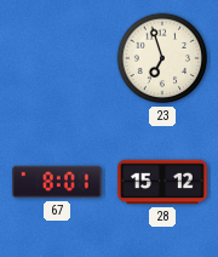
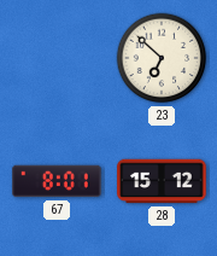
23: 6:57 -> 6:52
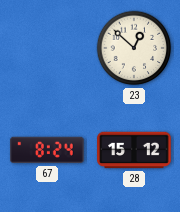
23: 6:52 -> 12:52
67: 8:01 -> 8:24
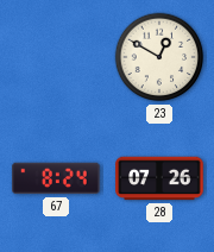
23: 12:52 -> 12:50
28: 15:12 -> 07:26
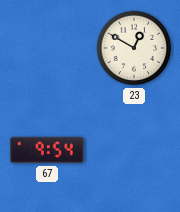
67: 8:24 -> 9:54
28: 07:26 -> none
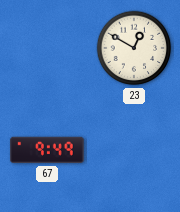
67: 9:54 -> 9:49
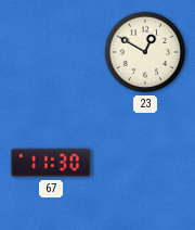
67: 9:49 -> 11:30
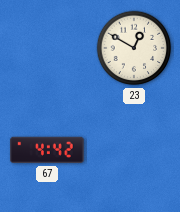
67: 11:30 -> 4:42
